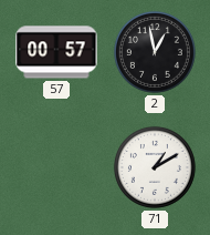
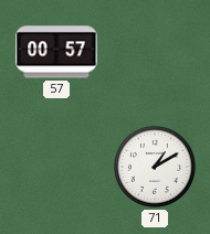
2: 12:58 -> none
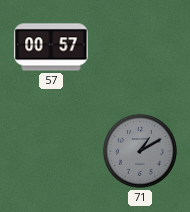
71 dial: white -> grey
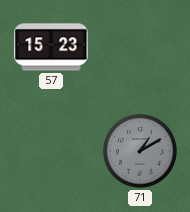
57: 00:57 -> 15:23
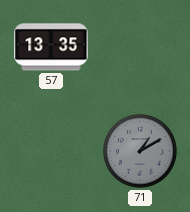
57: 15:23 -> 13:35
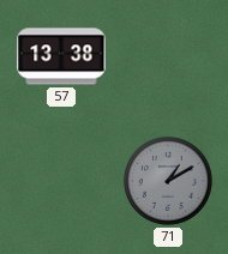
57: 13:35 -> 13:38
